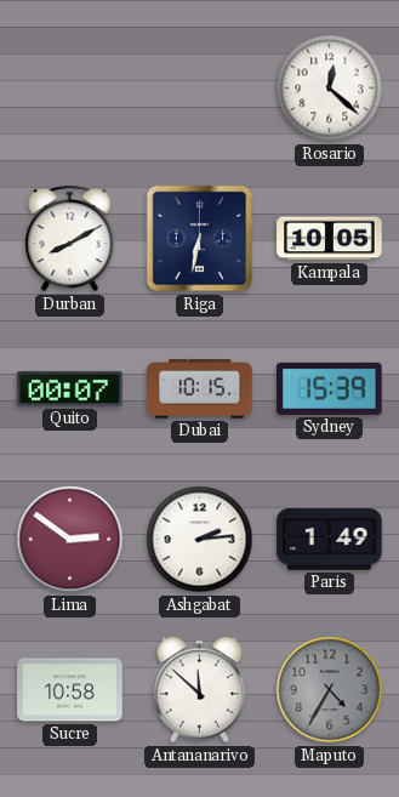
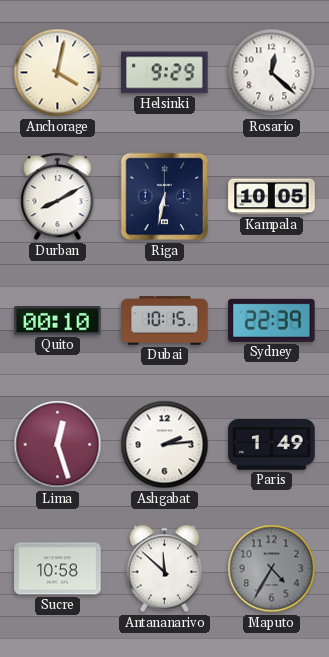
Anchorage: none -> 4:02
Helsinki: none -> 9:29
Quito: 00:07 -> 00:10
Sydney: 15:39 -> 22:39
Lima: 2:51 -> 12:27
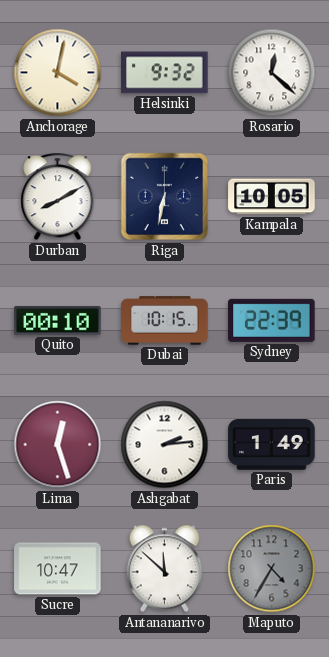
Helsinki: 9:29 -> 9:32
Sucre: 10:58 -> 10:47
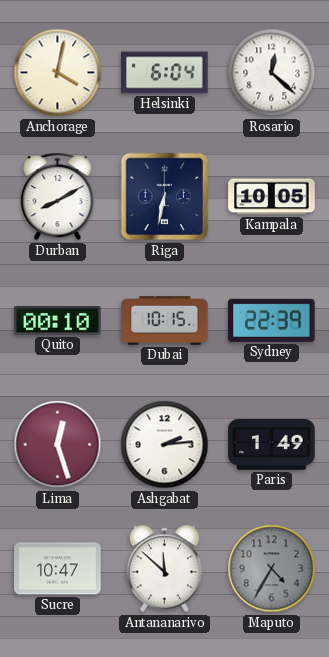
Helsinki: 9:32 -> 6:04
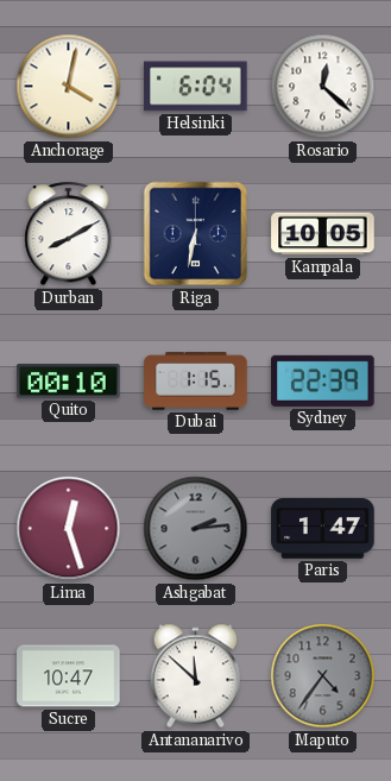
Dubai: 10:15 -> 1:15
Ashgabat dial: white -> grey
Paris: 1:49 -> 1:47
Maputo: 4:35 -> 4:36
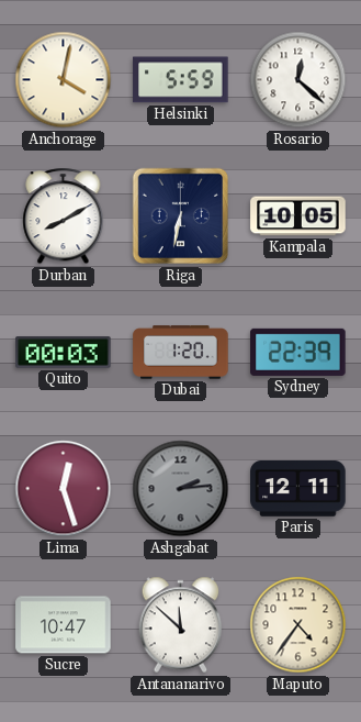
Helsinki: 6:04 -> 5:59
Quito: 00:10 -> 00:03
Dubai: 1:15 -> 1:20
Paris: 1:47 -> 12:11
Maputo dial: grey -> cream
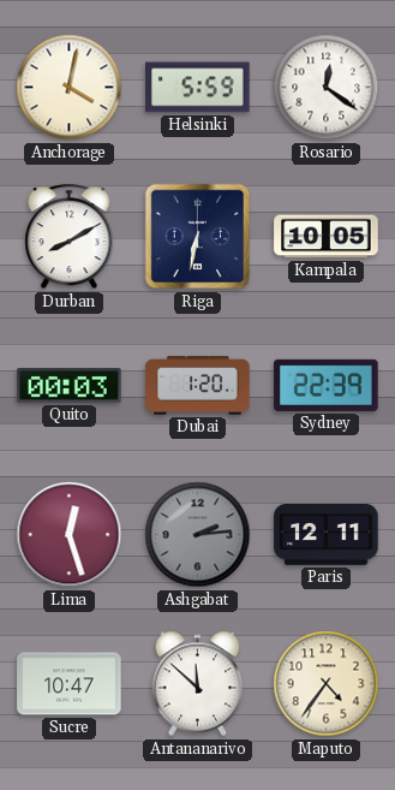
Rosario: 12:22 -> 12:21
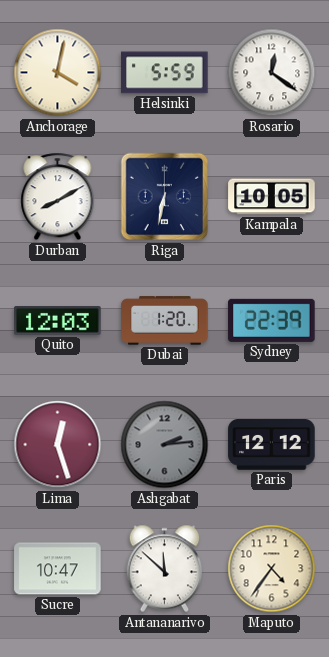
Quito: 00:03 -> 12:03
Paris: 12:11 -> 12:12
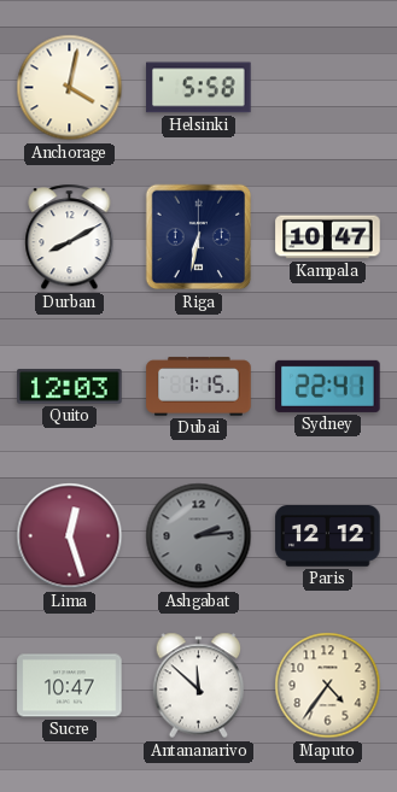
Helsinki: 5:59 -> 5:58
Rosario: 12:21 -> none
Kampala: 10:05 -> 10:47
Dubai: 1:20 -> 1:15
Sydney: 22:39 -> 22:41
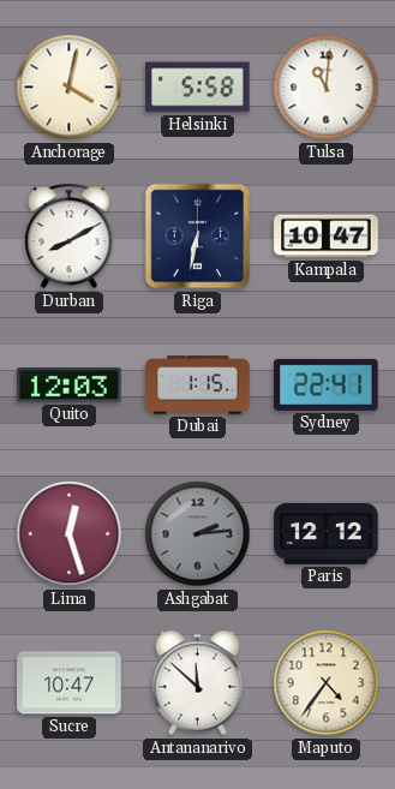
Tulsa: none -> 11:01
